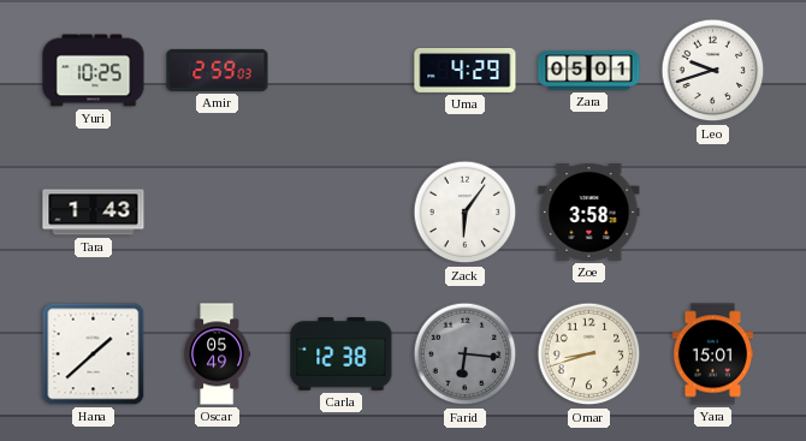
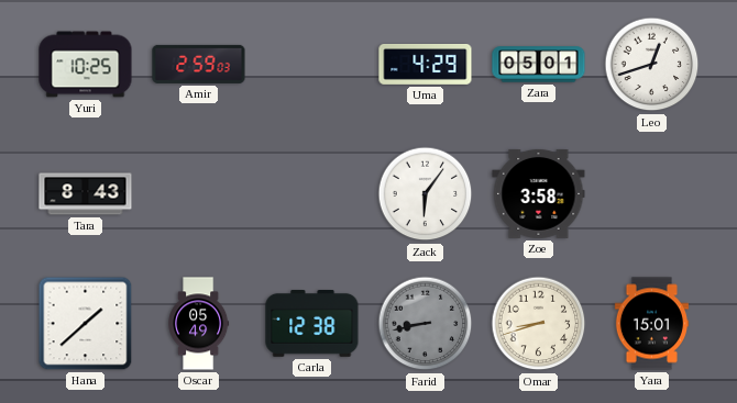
Leo: 9:42 -> 12:42
Tara: 1:43 -> 8:43
Farid: 6:16 -> 8:43
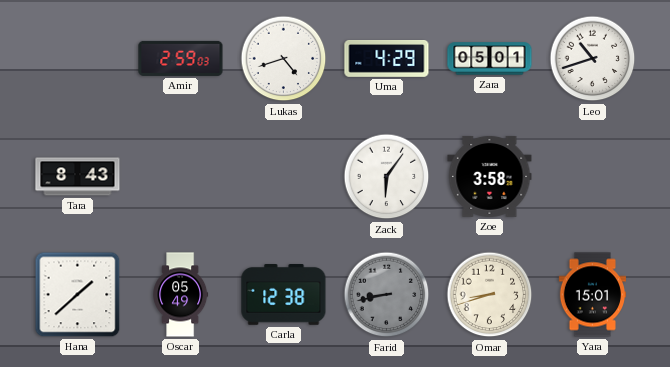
Yuri: 10:25 -> none
Lukas: none -> 4:42
Leo: 12:42 -> 10:42
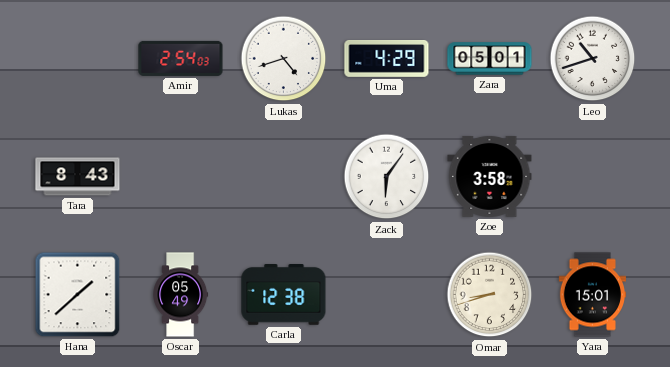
Amir: 2:59 -> 2:54
Farid: 8:43 -> none
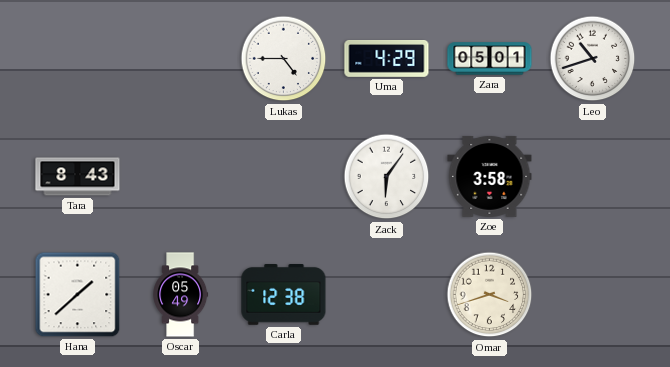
Amir: 2:54 -> none
Lukas: 4:42 -> 4:45
Omar: 8:42 -> 3:42
Yara: 15:01 -> none
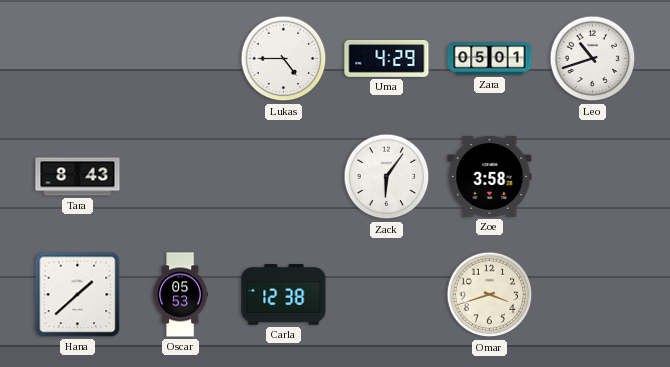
Oscar: 05:49 -> 05:53
